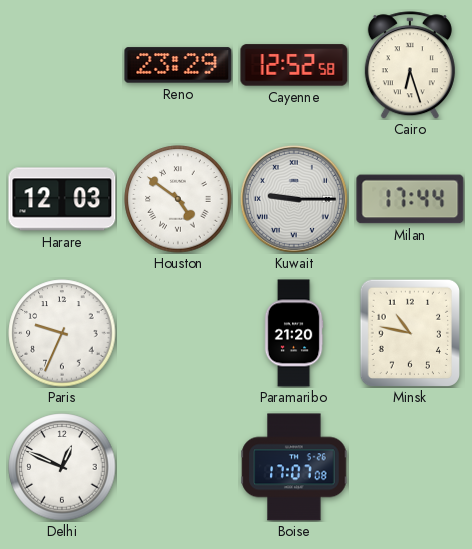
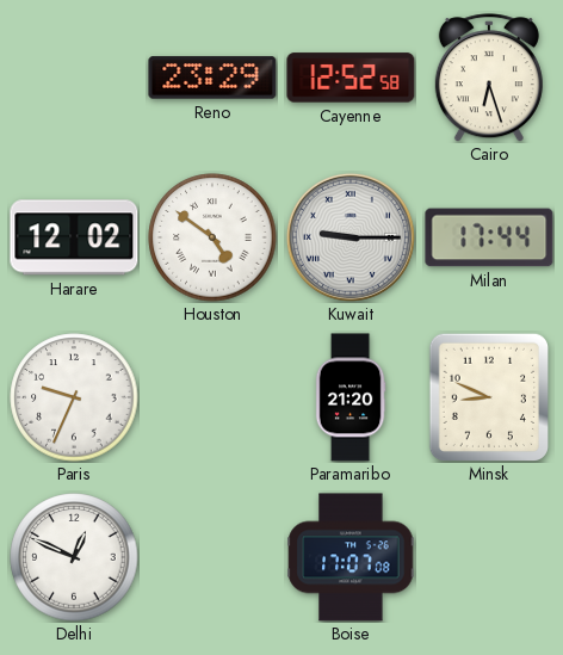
Harare: 12:03 -> 12:02
Minsk: 10:47 -> 8:49
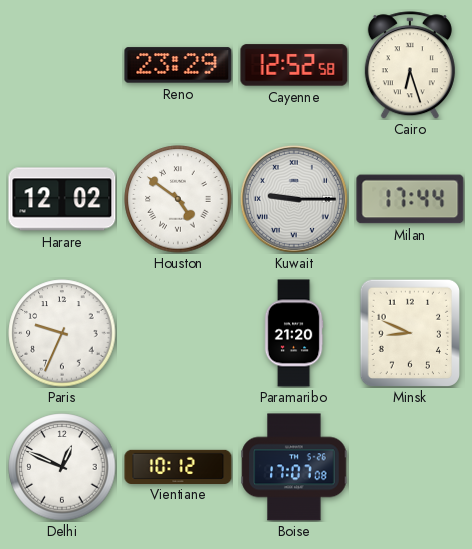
Vientiane: none -> 10:12
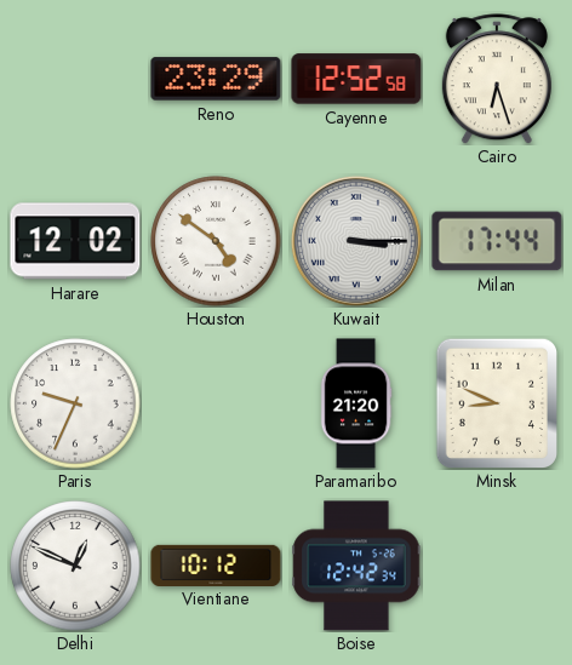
Kuwait: 9:15 -> 3:15
Boise: 17:07 -> 12:42
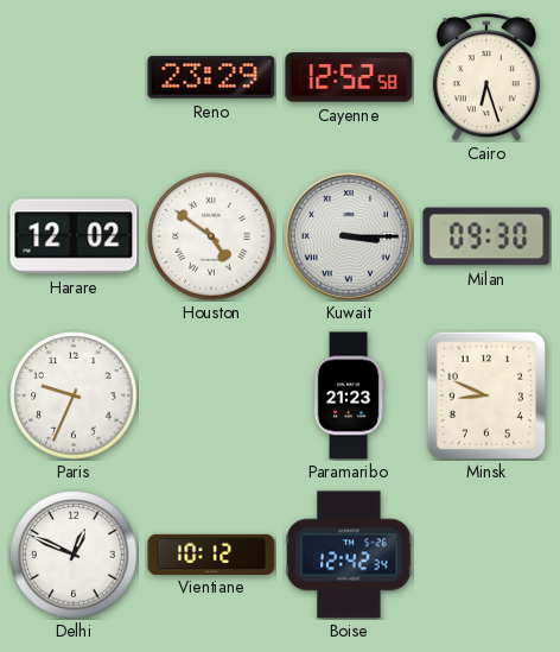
Milan: 17:44 -> 09:30
Paramaribo: 21:20 -> 21:23
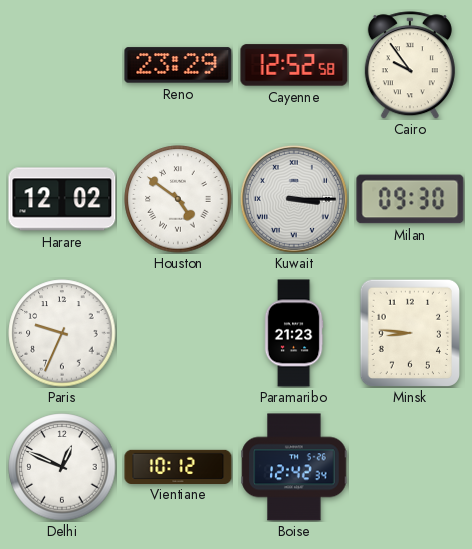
Cairo: 6:27 -> 9:54
Minsk: 8:49 -> 8:46
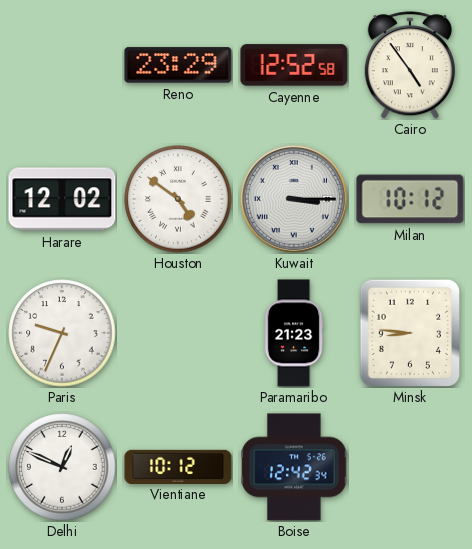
Cairo: 9:54 -> 4:54
Milan: 09:30 -> 10:12
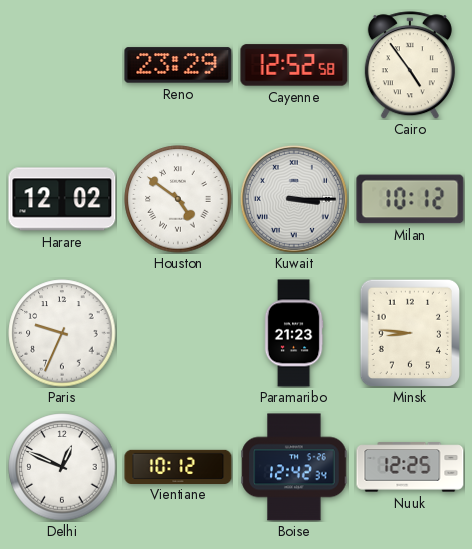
Nuuk: none -> 12:25
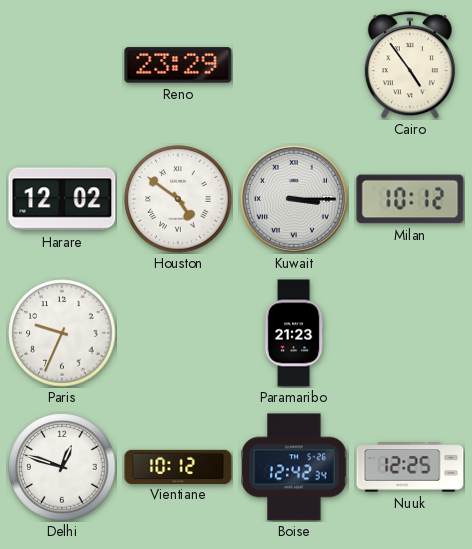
Cayenne: 12:52 -> none
Minsk: 8:46 -> none
Delhi: 12:49 -> 12:48
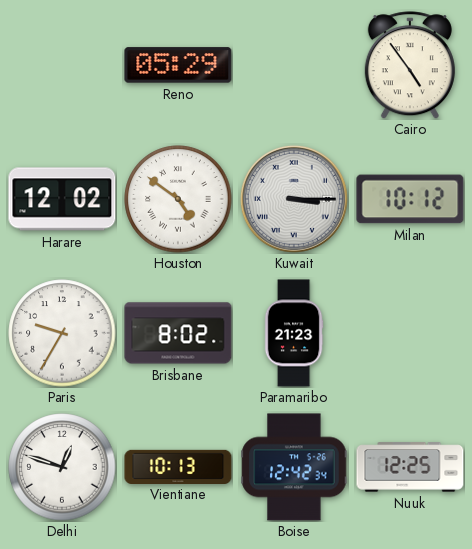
Reno: 23:29 -> 05:29
Paris: 9:34 -> 9:35
Brisbane: none -> 8:02
Vientiane: 10:12 -> 10:13
